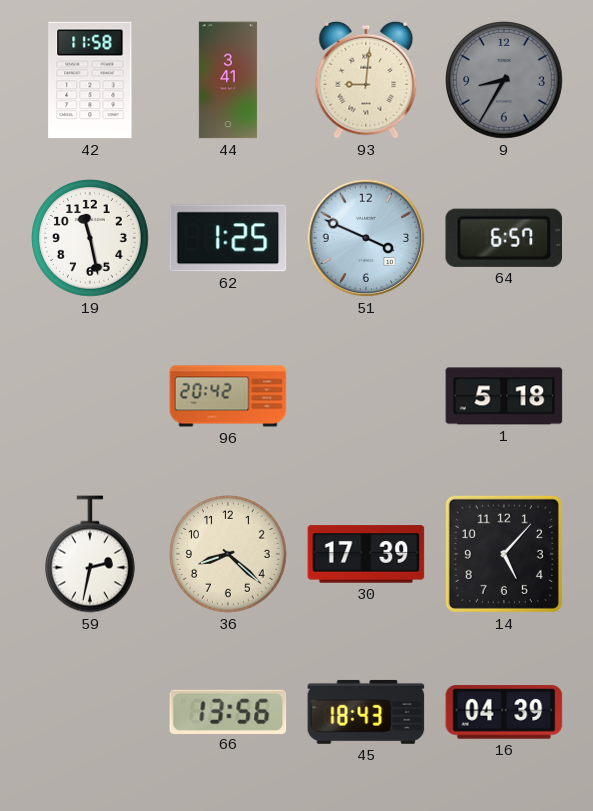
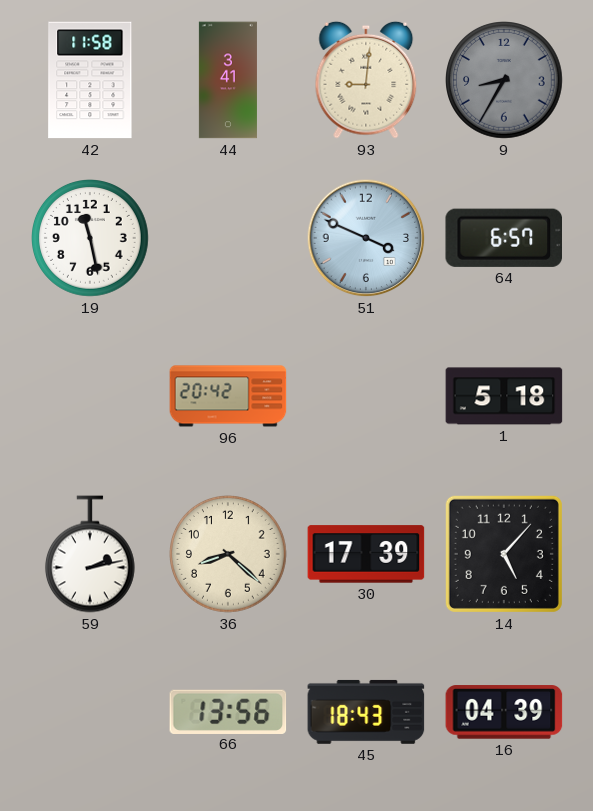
62: 1:25 -> none
59: 2:32 -> 2:13
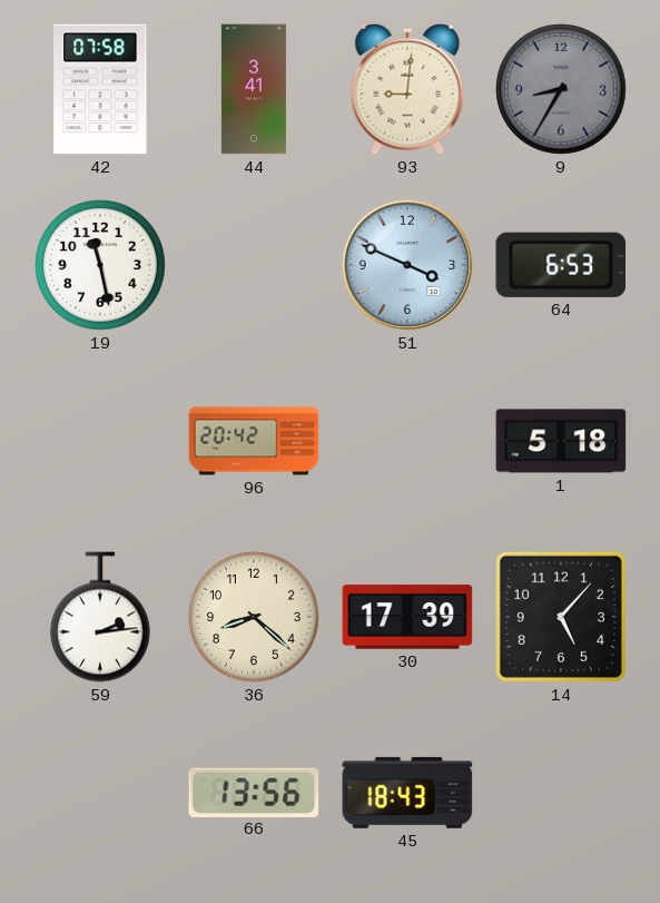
42: 11:58 -> 07:58
64: 6:57 -> 6:53
59: 2:13 -> 2:14
16: 04:39 -> none
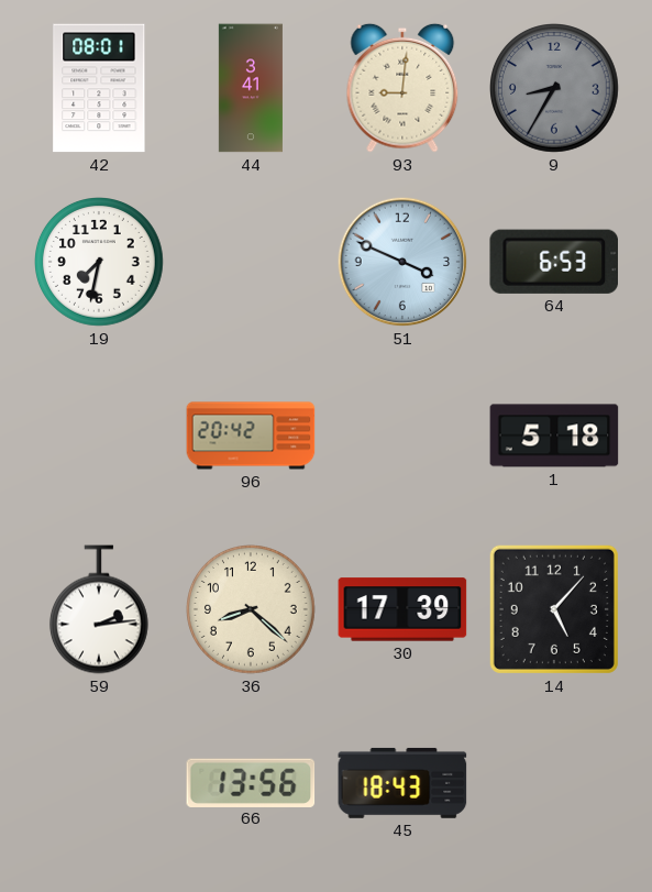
42: 07:58 -> 08:01
19: 11:28 -> 7:32
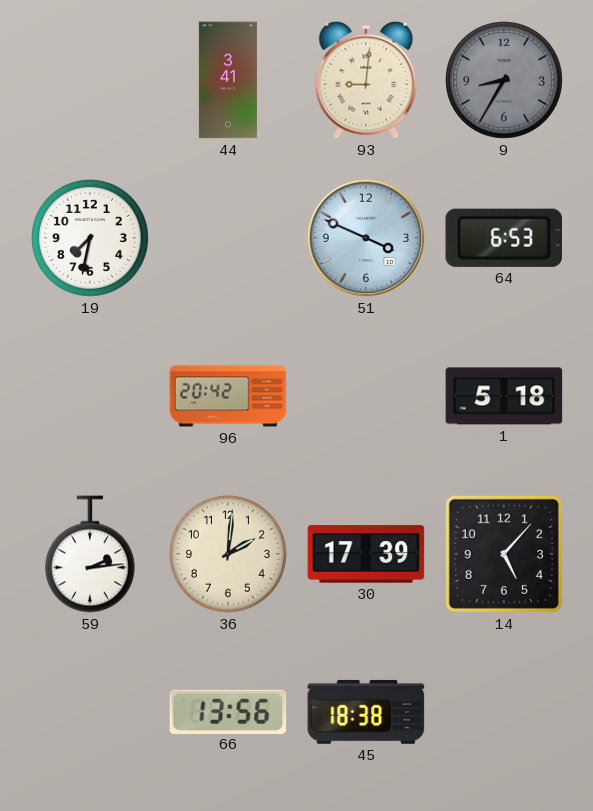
42: 08:01 -> none
36: 8:22 -> 2:01
45: 18:43 -> 18:38
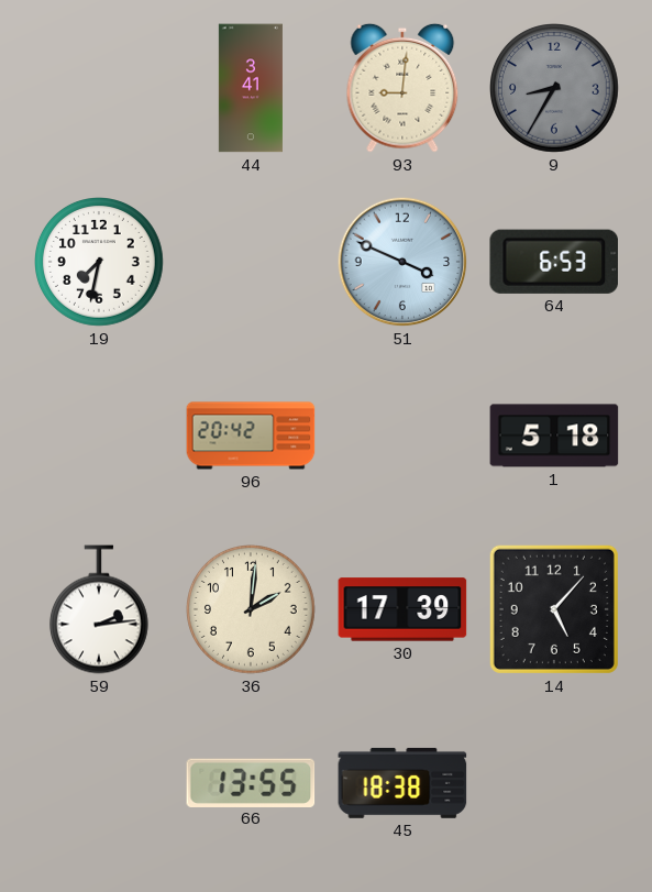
66: 13:56 -> 13:55
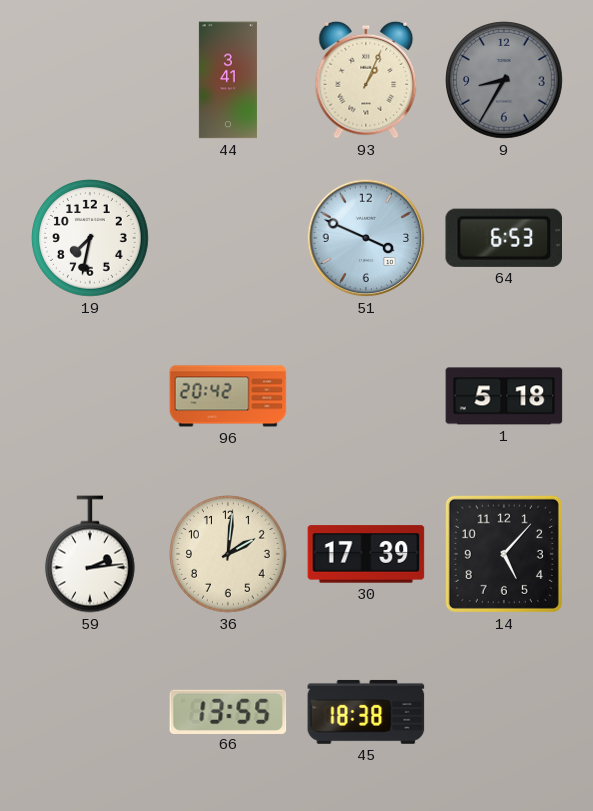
93: 9:01 -> 1:04
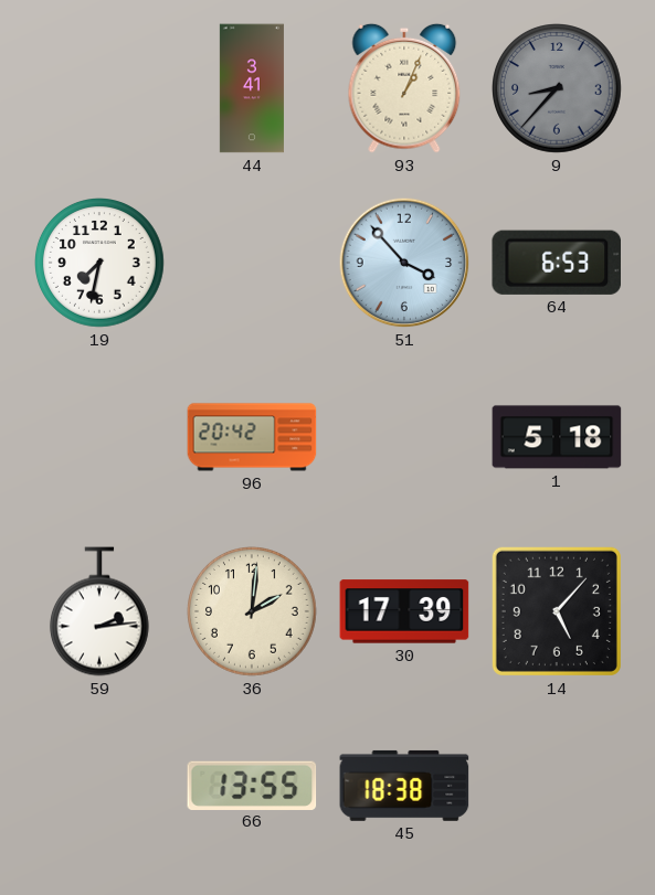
9: 8:35 -> 8:37
51: 3:49 -> 3:53
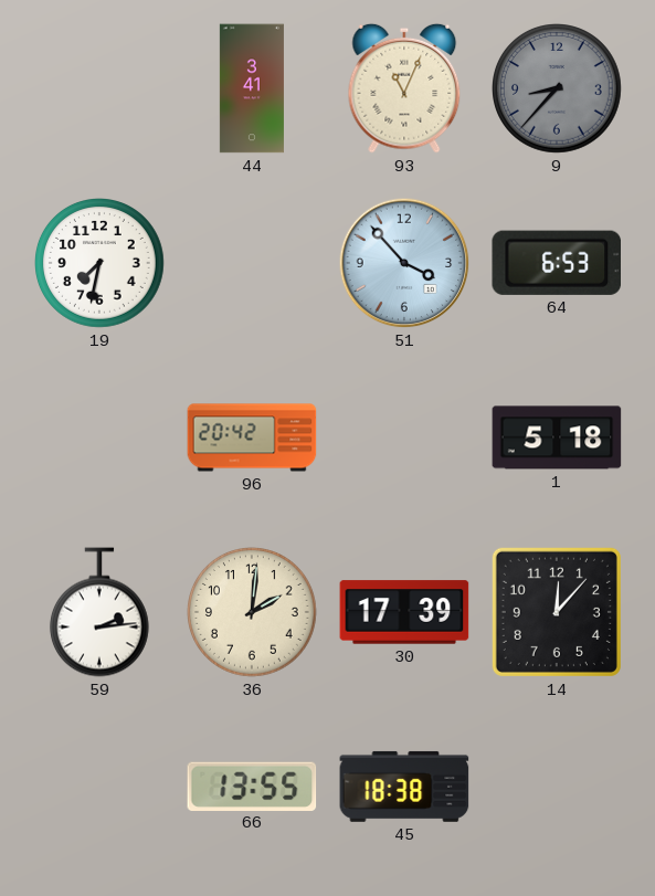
93: 1:04 -> 11:04
14: 5:07 -> 12:07
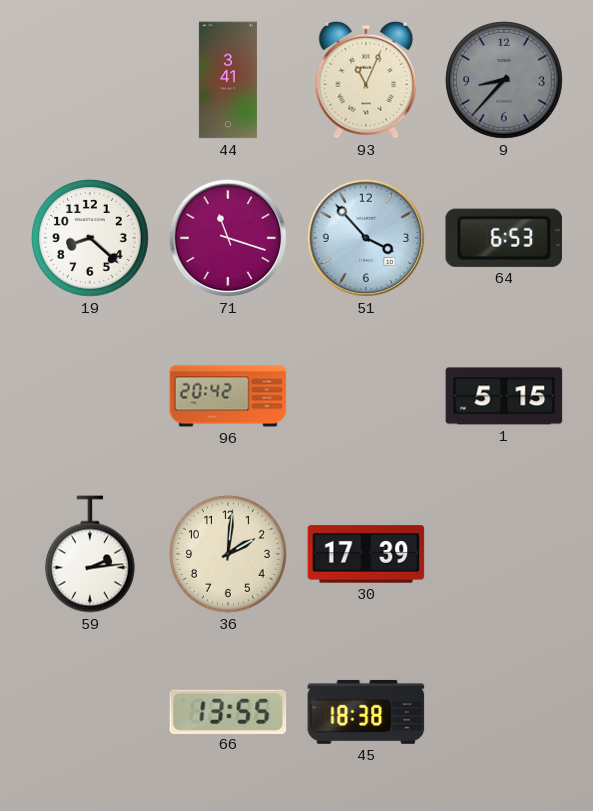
19: 7:32 -> 8:22
71: none -> 11:18
1: 5:18 -> 5:15
14: 12:07 -> none
